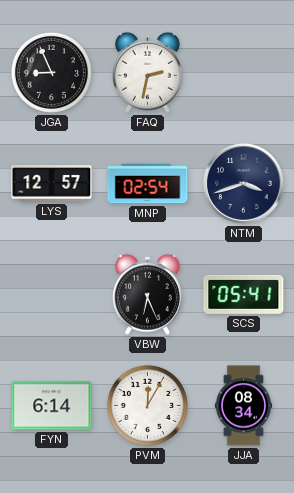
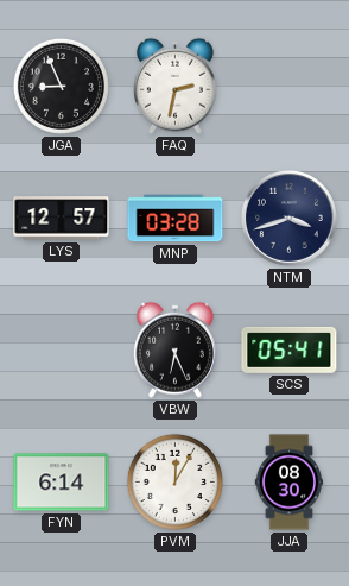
MNP: 02:54 -> 03:28
JJA: 08:34 -> 08:30
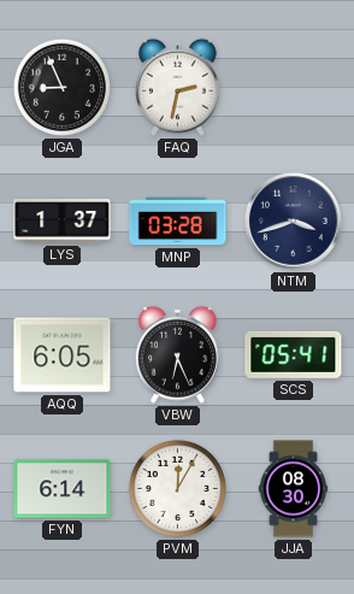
LYS: 12:57 -> 1:37
AQQ: none -> 6:05
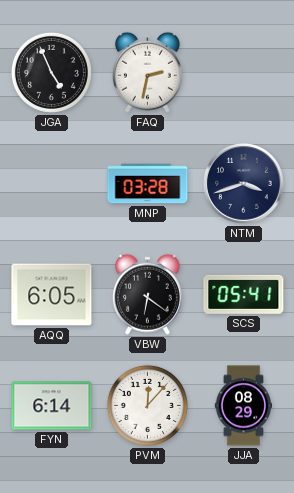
JGA: 8:56 -> 4:56
LYS: 1:37 -> none
VBW: 6:26 -> 6:21
PVM: 12:05 -> 12:07
JJA: 08:30 -> 08:29
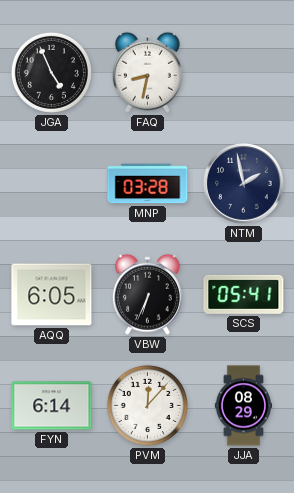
FAQ: 2:32 -> 8:32
NTM: 3:42 -> 1:58
VBW: 6:21 -> 6:34
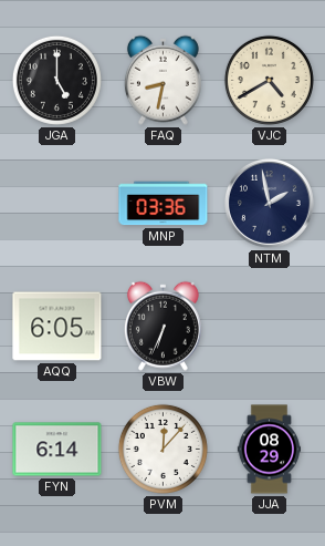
JGA: 4:56 -> 5:00
VJC: none -> 4:40
MNP: 03:28 -> 03:36
SCS: 05:41 -> none
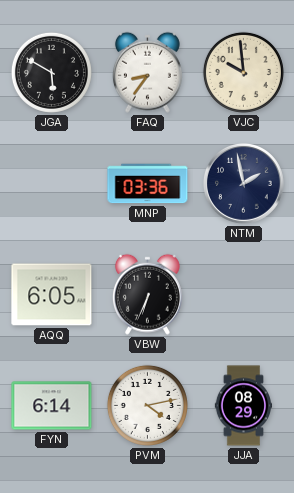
JGA: 5:00 -> 5:50
FAQ: 8:32 -> 8:36
VJC: 4:40 -> 9:59
PVM: 12:07 -> 4:13
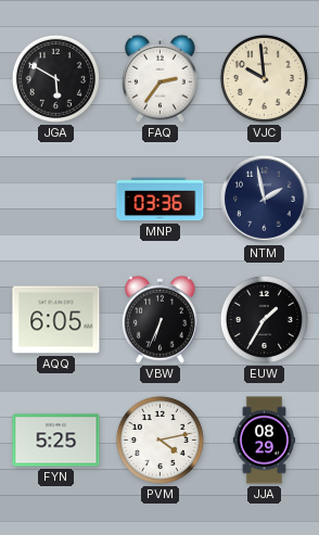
FAQ: 8:36 -> 2:36
EUW: none -> 1:35
FYN: 6:14 -> 5:25
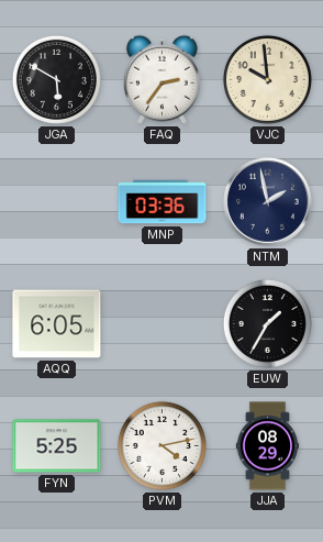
VBW: 6:34 -> none
